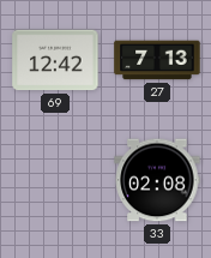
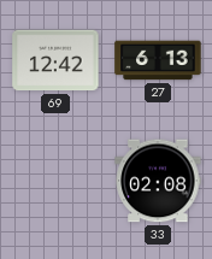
27: 7:13 -> 6:13
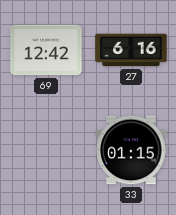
27: 6:13 -> 6:16
33: 02:08 -> 01:15
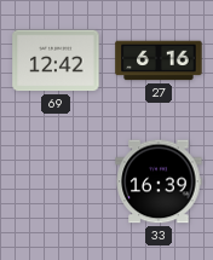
33: 01:15 -> 16:39
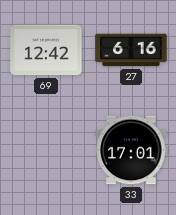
33: 16:39 -> 17:01
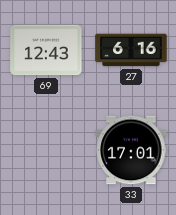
69: 12:42 -> 12:43
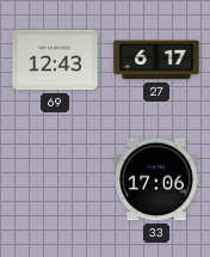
27: 6:16 -> 6:17
33: 17:01 -> 17:06
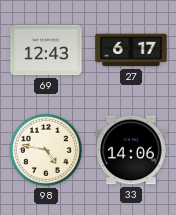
98: none -> 4:47
33: 17:06 -> 14:06
